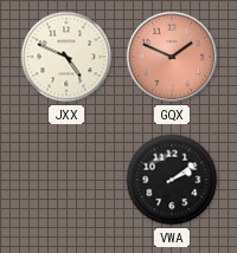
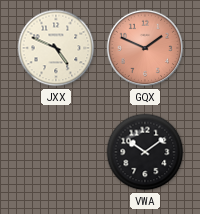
VWA: 2:09 -> 10:09
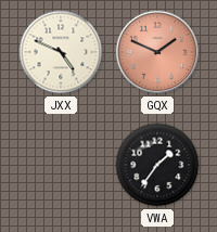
VWA: 10:09 -> 1:36
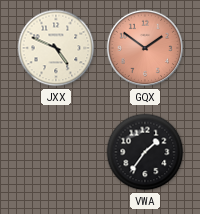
GQX: 1:49 -> 1:51
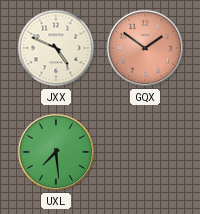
UXL: none -> 7:29
VWA: 1:36 -> none
